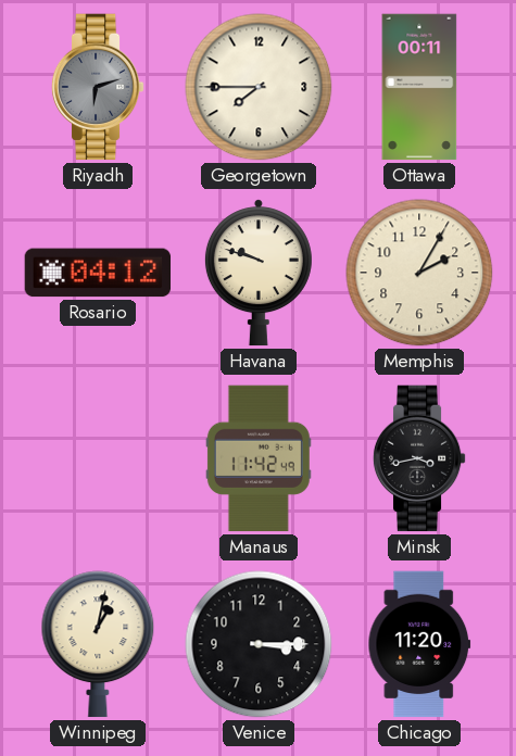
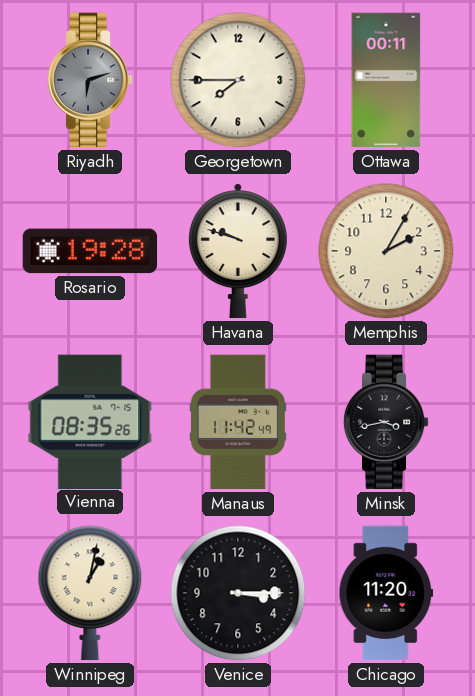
Rosario: 04:12 -> 19:28
Vienna: none -> 08:35
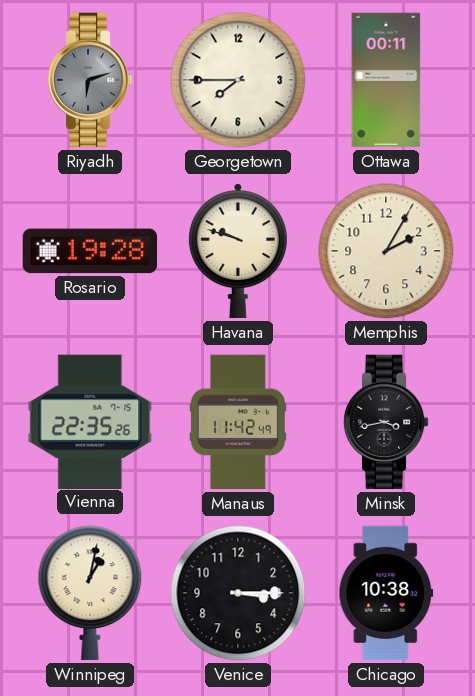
Vienna: 08:35 -> 22:35
Chicago: 11:20 -> 10:38
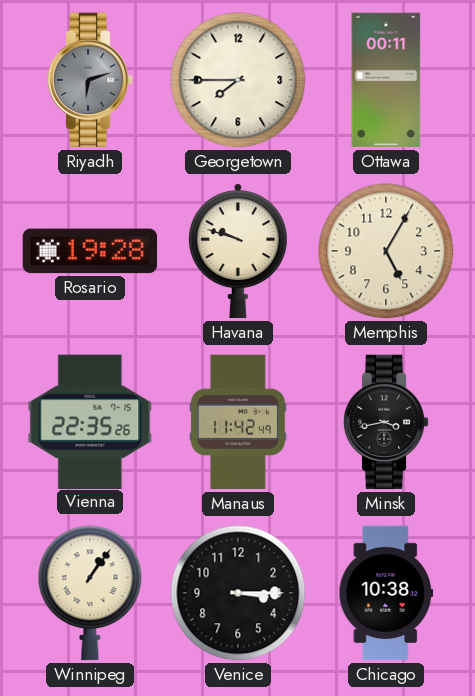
Memphis: 2:05 -> 5:05
Winnipeg: 1:02 -> 1:06
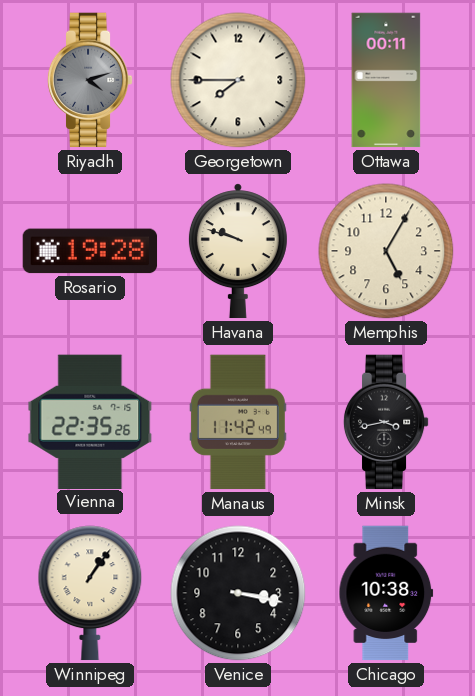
Riyadh: 6:12 -> 4:12
Venice: 3:15 -> 3:17
